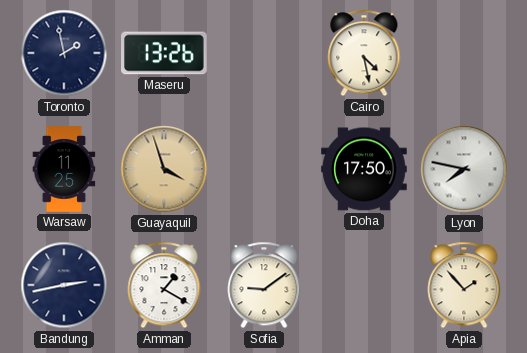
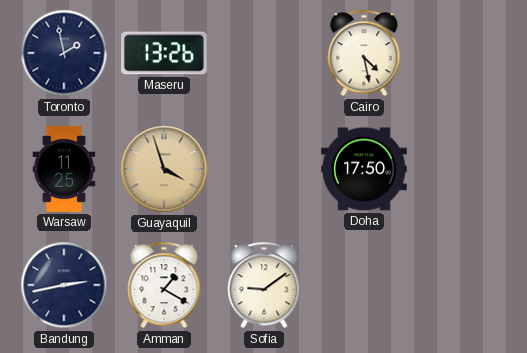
Lyon: 7:47 -> none
Apia: 1:53 -> none
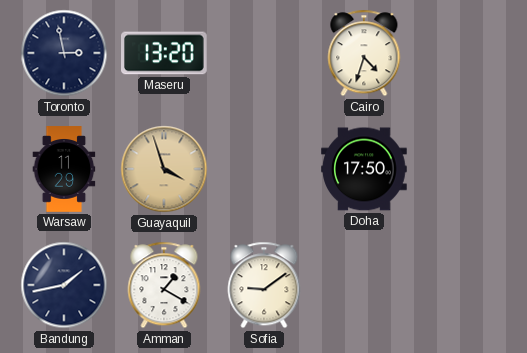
Toronto: 1:58 -> 2:58
Maseru: 13:26 -> 13:20
Cairo: 4:28 -> 4:33
Warsaw: 11:25 -> 11:29
Bandung: 2:43 -> 1:43
